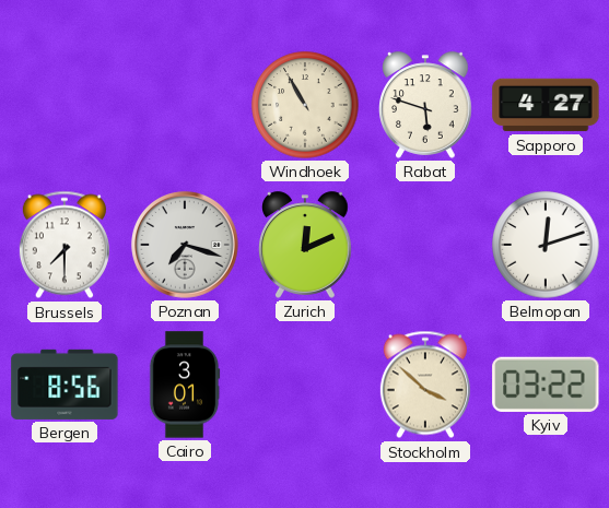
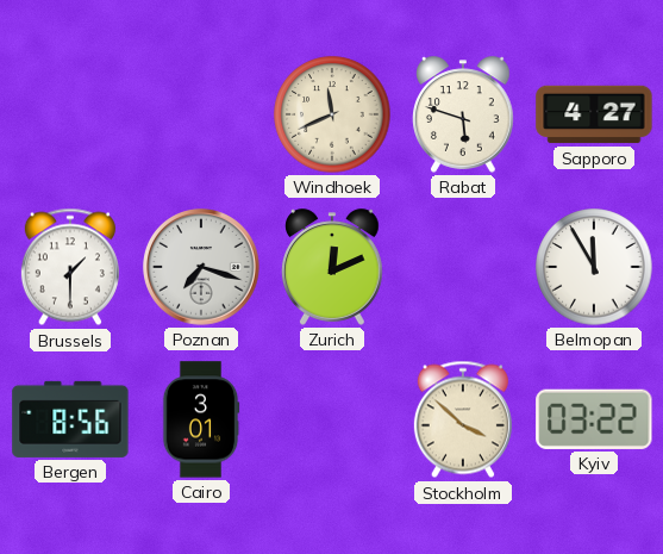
Windhoek: 10:55 -> 11:41
Brussels: 7:30 -> 1:30
Belmopan: 12:12 -> 11:55
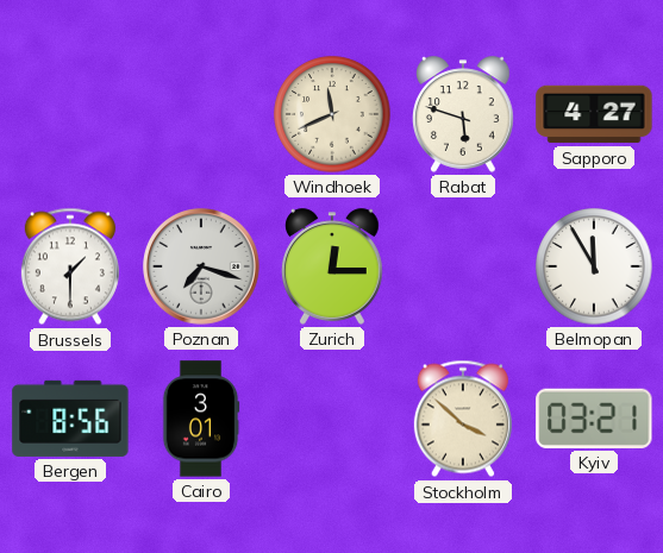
Zurich: 12:11 -> 12:15
Kyiv: 03:22 -> 03:21
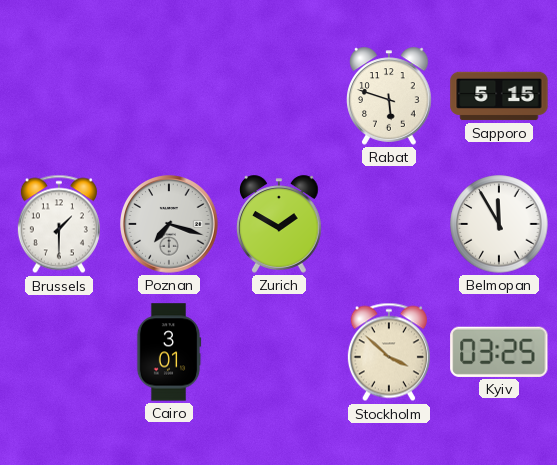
Windhoek: 11:41 -> none
Sapporo: 4:27 -> 5:15
Zurich: 12:15 -> 1:50
Bergen: 8:56 -> none
Kyiv: 03:21 -> 03:25
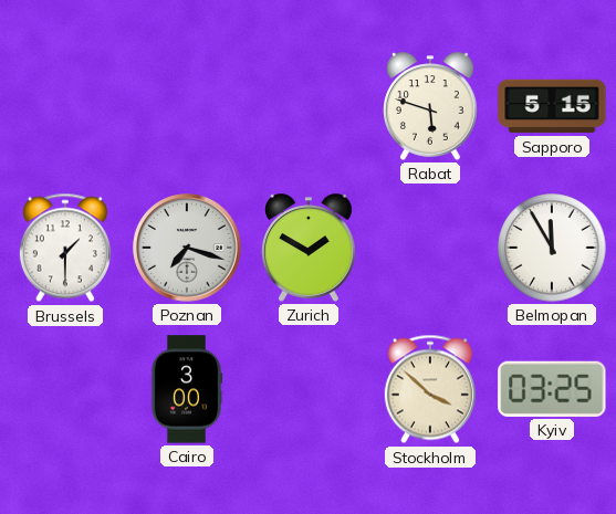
Cairo: 3:01 -> 3:00
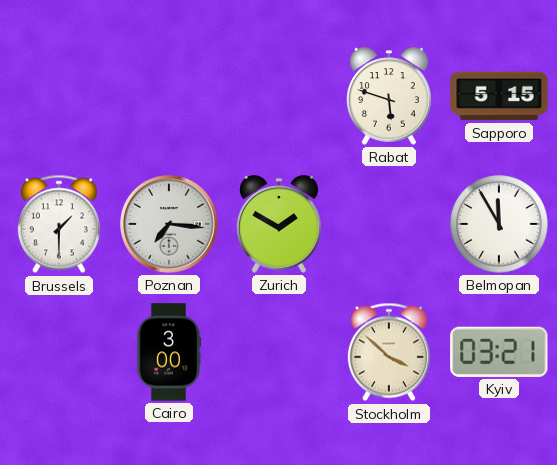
Poznan: 7:18 -> 7:16
Kyiv: 03:25 -> 03:21
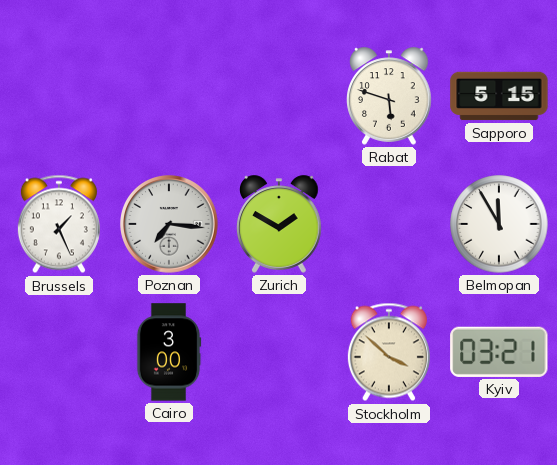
Brussels: 1:30 -> 1:26
